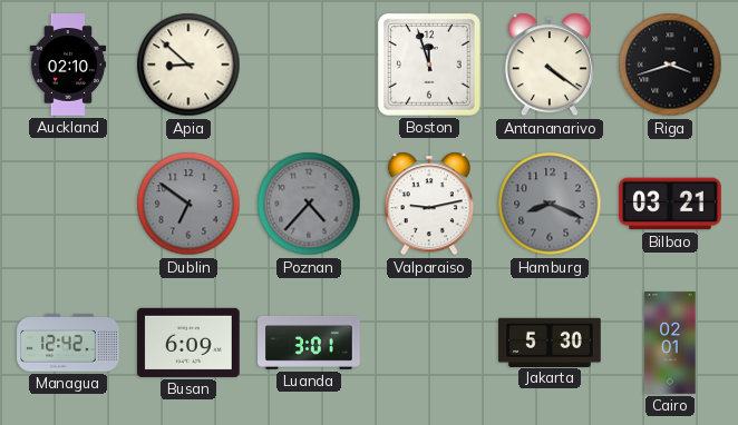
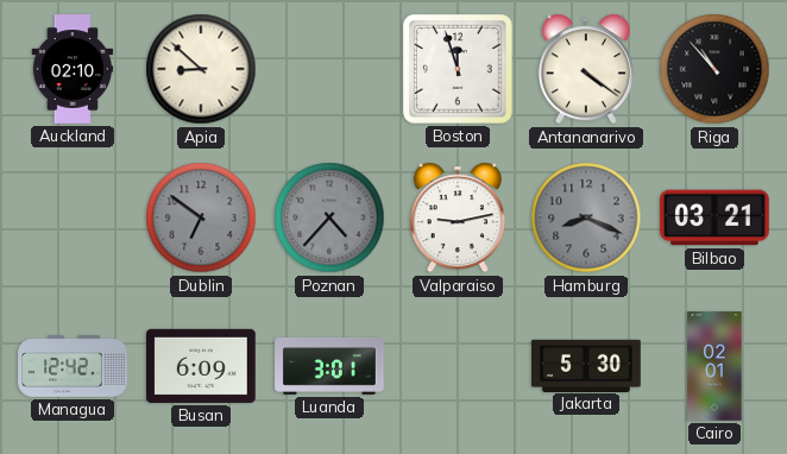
Riga: 3:42 -> 10:53
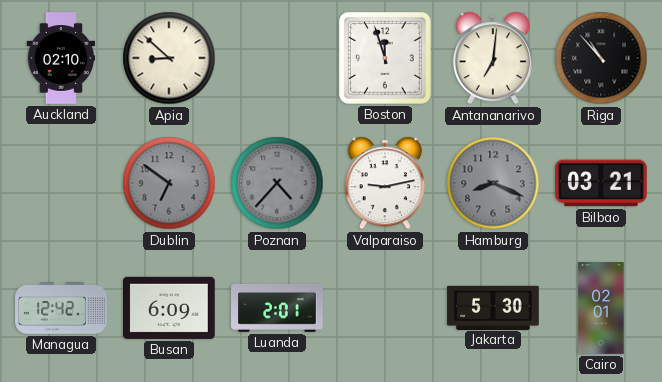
Antananarivo: 4:21 -> 7:01
Luanda: 3:01 -> 2:01
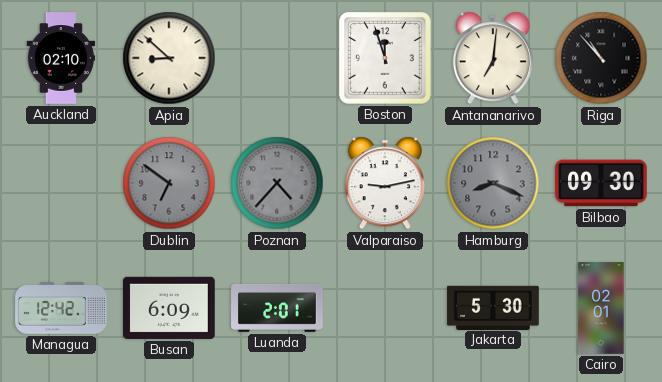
Bilbao: 03:21 -> 09:30
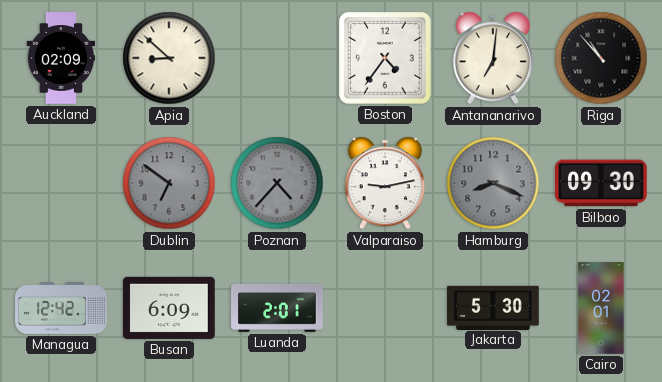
Auckland: 02:10 -> 02:09
Boston: 11:57 -> 4:36
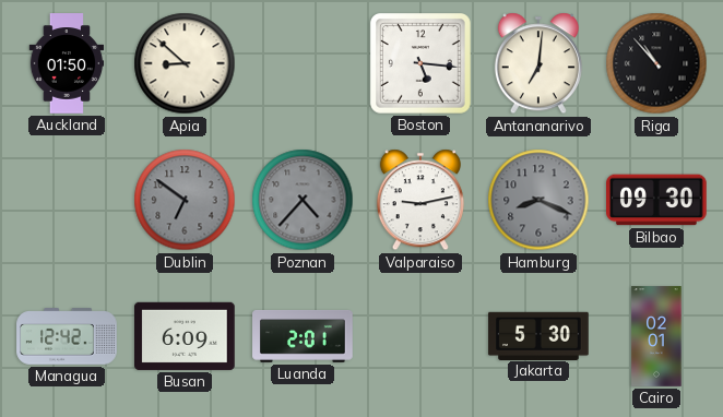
Auckland: 02:09 -> 01:50
Boston: 4:36 -> 5:16
